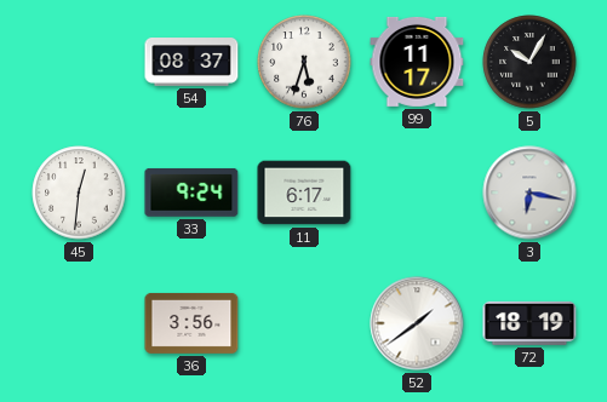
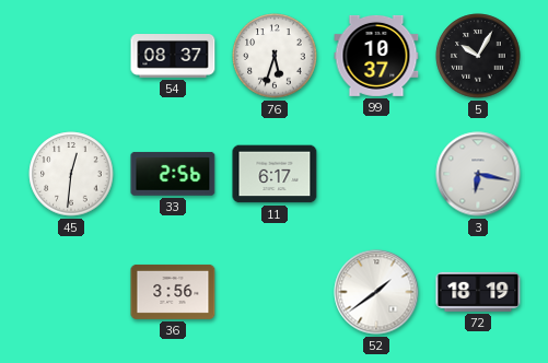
99: 11:17 -> 10:37
33: 9:24 -> 2:56
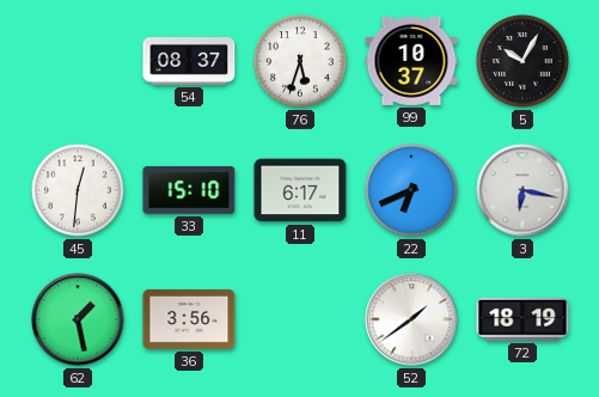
33: 2:56 -> 15:10
22: none -> 6:41
62: none -> 1:28
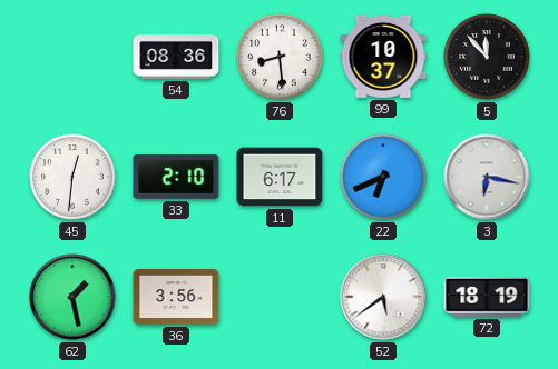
54: 08:37 -> 08:36
76: 5:33 -> 8:29
5: 10:05 -> 11:53
33: 15:10 -> 2:10
52: 1:39 -> 5:39
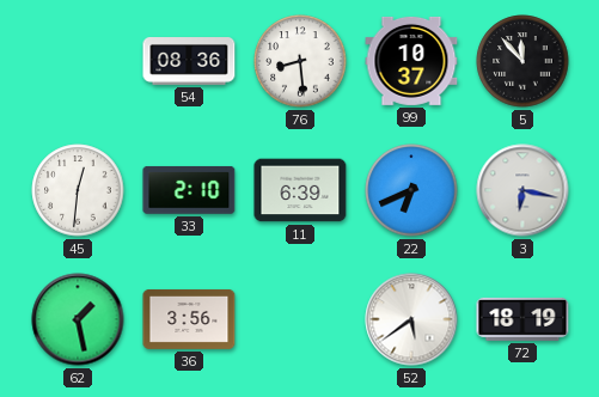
11: 6:17 -> 6:39
